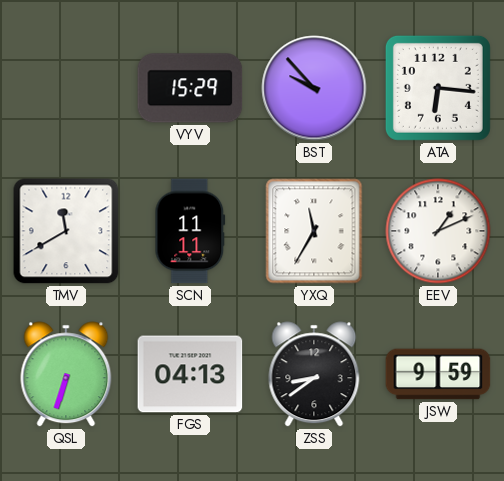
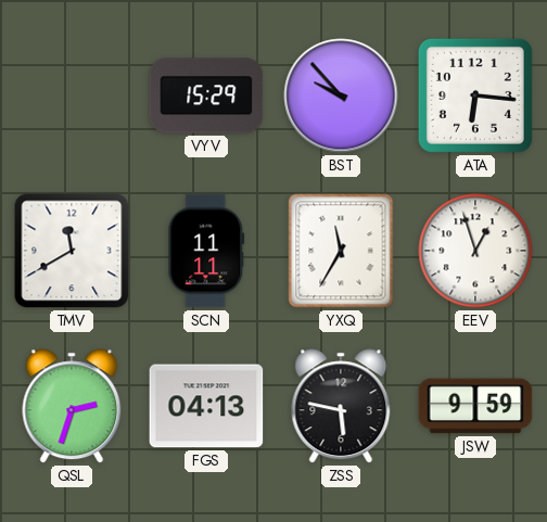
EEV: 1:11 -> 12:57
QSL: 6:33 -> 2:33
ZSS: 8:39 -> 5:47
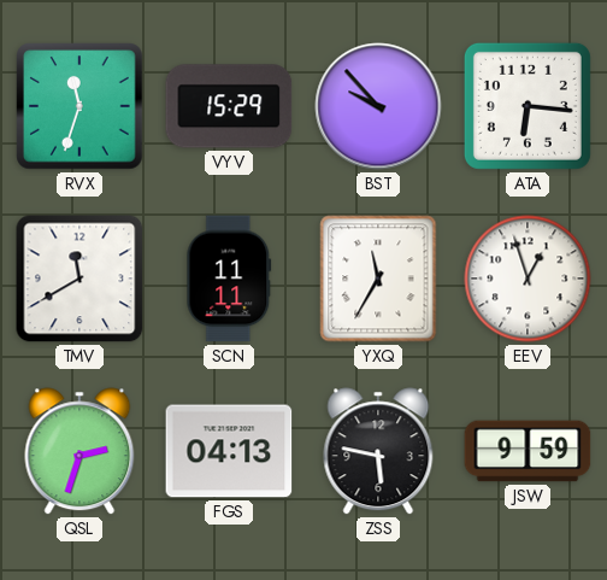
RVX: none -> 11:33
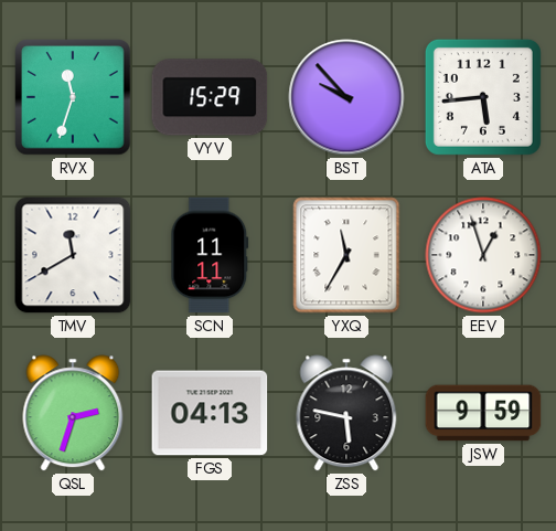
ATA: 6:16 -> 5:44
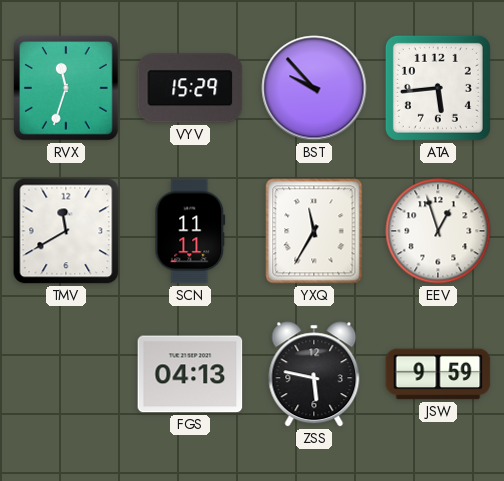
QSL: 2:33 -> none
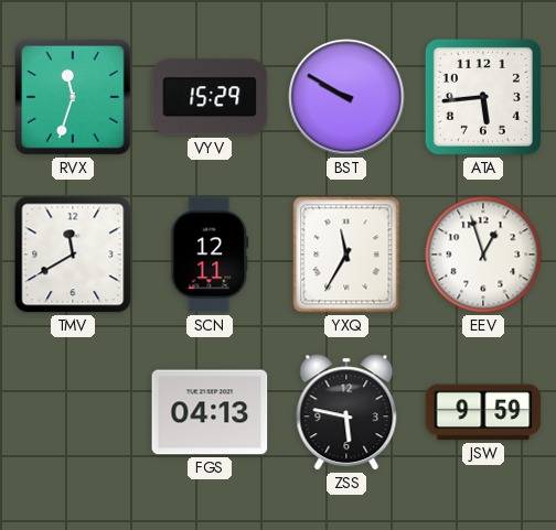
BST: 9:53 -> 9:50
SCN: 11:11 -> 12:11
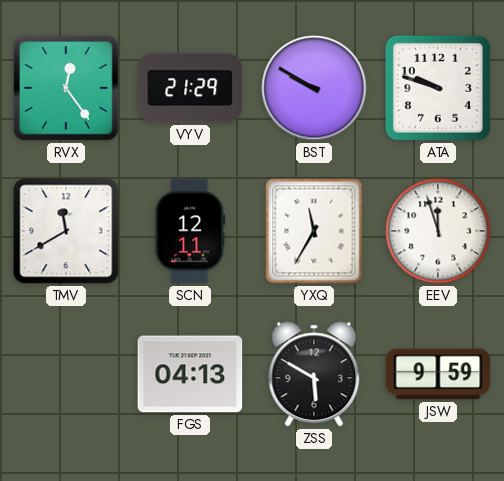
RVX: 11:33 -> 12:24
VYV: 15:29 -> 21:29
ATA: 5:44 -> 9:48
EEV: 12:57 -> 11:57
ZSS: 5:47 -> 5:50
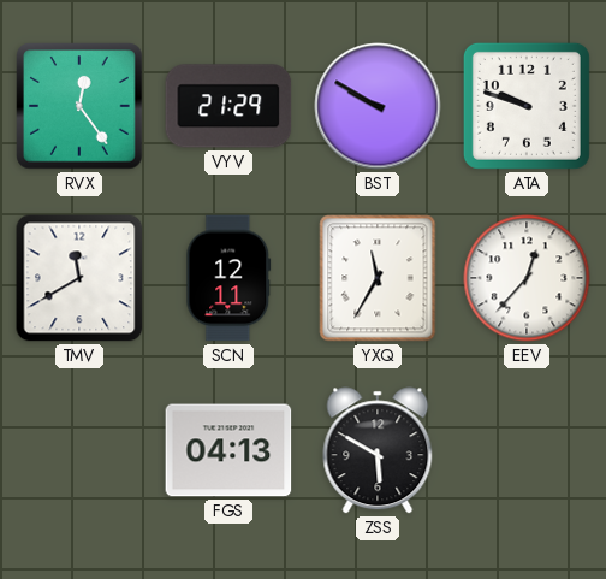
EEV: 11:57 -> 12:37
JSW: 9:59 -> none
